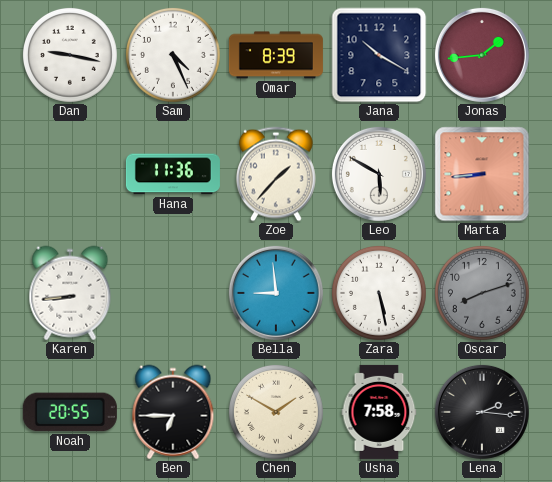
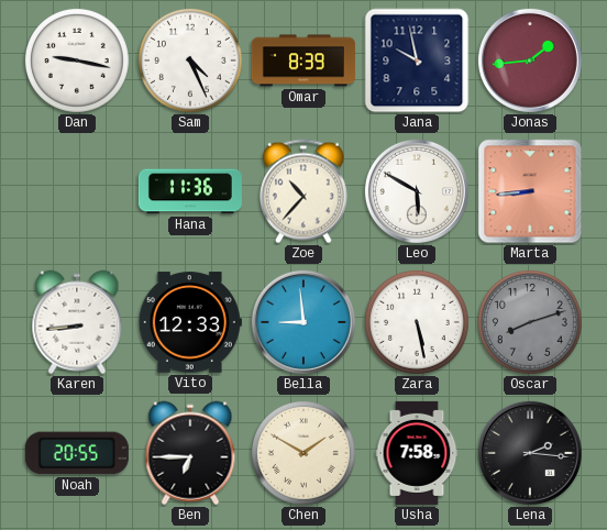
Jana: 10:20 -> 9:58
Zoe: 1:37 -> 10:37
Vito: none -> 12:33
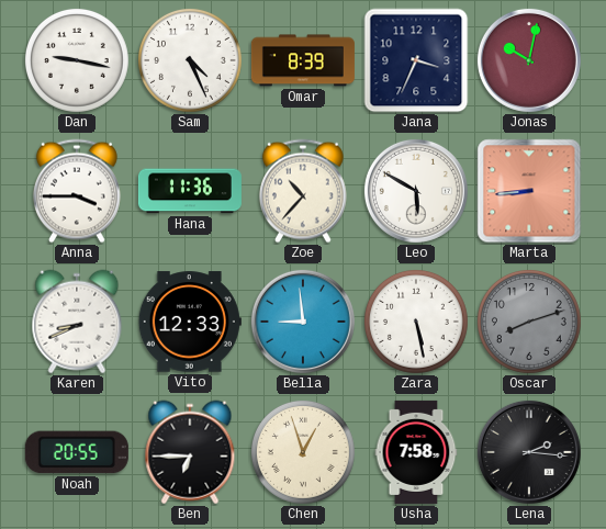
Jana: 9:58 -> 3:34
Jonas: 1:44 -> 10:02
Anna: none -> 3:45
Karen: 8:44 -> 8:41
Chen: 1:50 -> 12:57
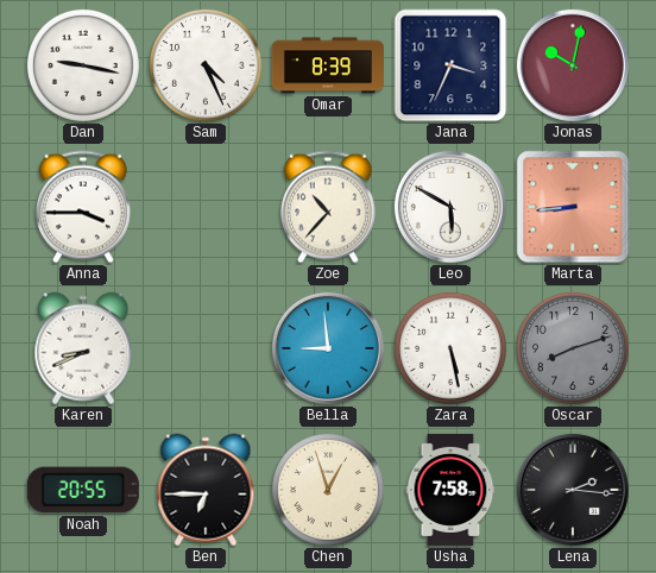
Hana: 11:36 -> none
Vito: 12:33 -> none
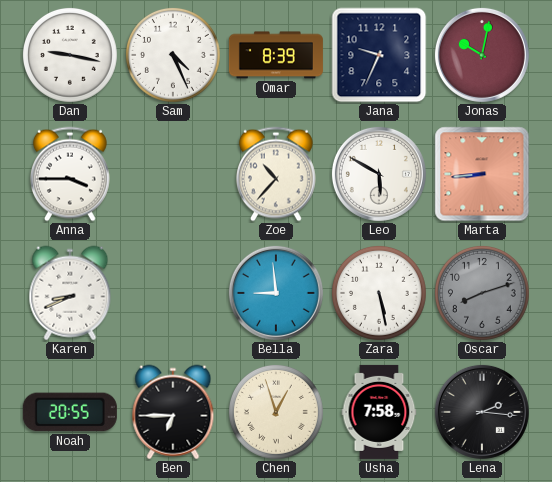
Jana: 3:34 -> 9:34
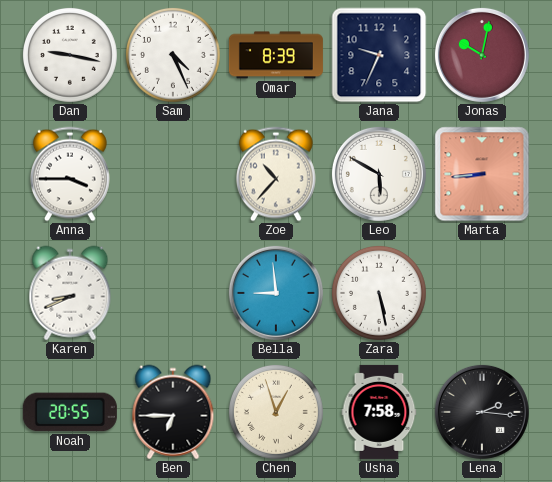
Oscar: 8:12 -> none
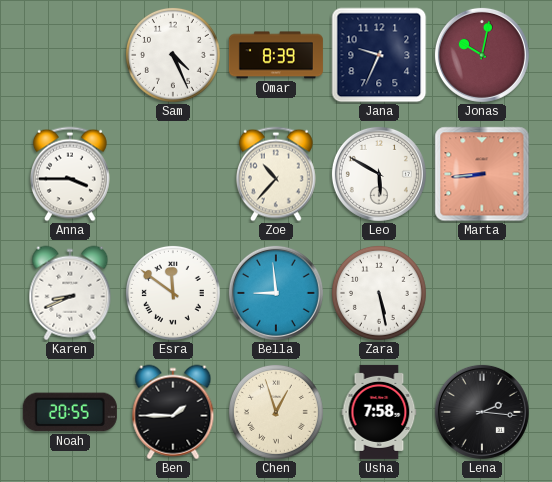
Dan: 9:17 -> none
Esra: none -> 11:51
Ben: 6:45 -> 1:45
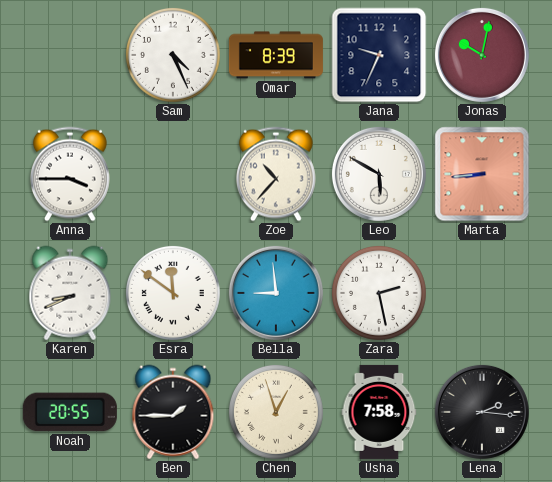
Zara: 5:28 -> 2:28
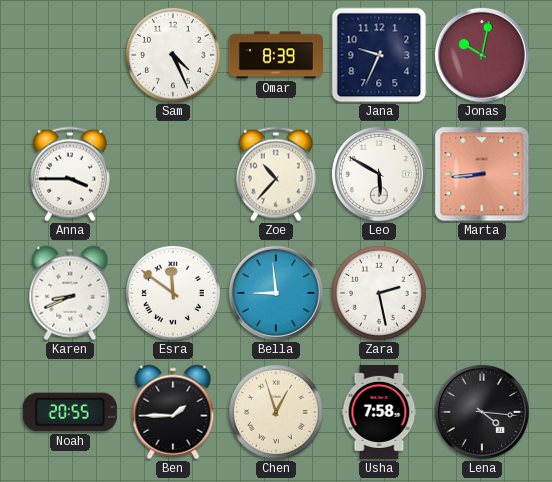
Lena: 2:16 -> 4:16
